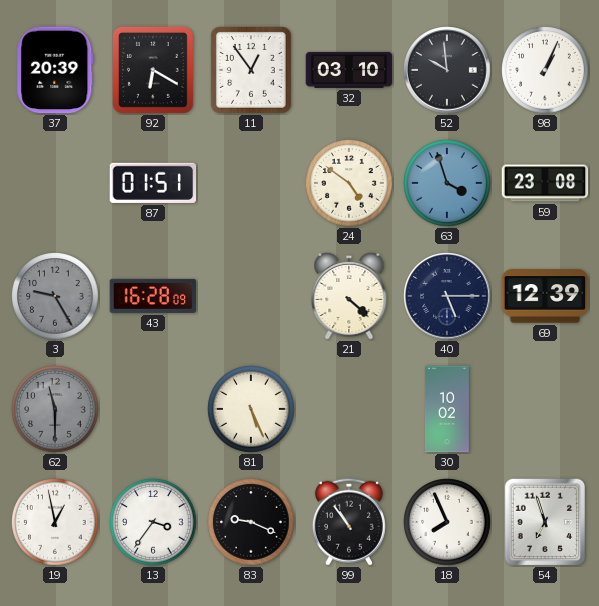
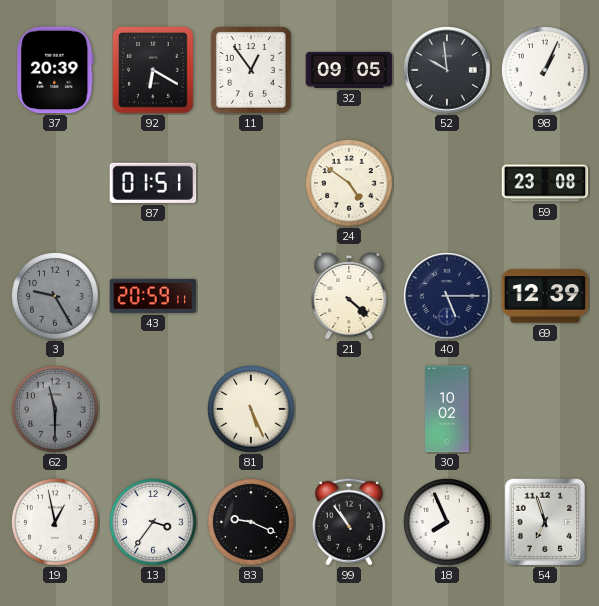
32: 03:10 -> 09:05
63: 3:57 -> none
43: 16:28 -> 20:59
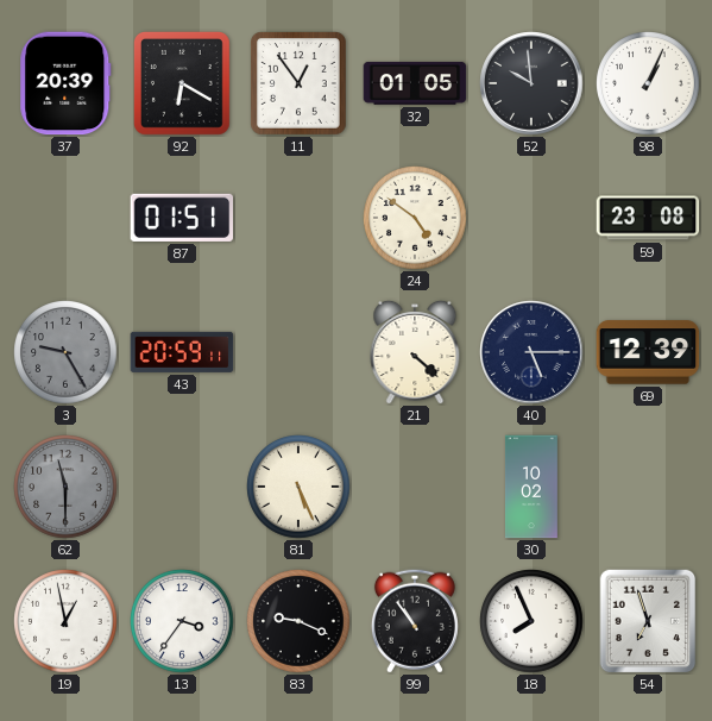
32: 09:05 -> 01:05
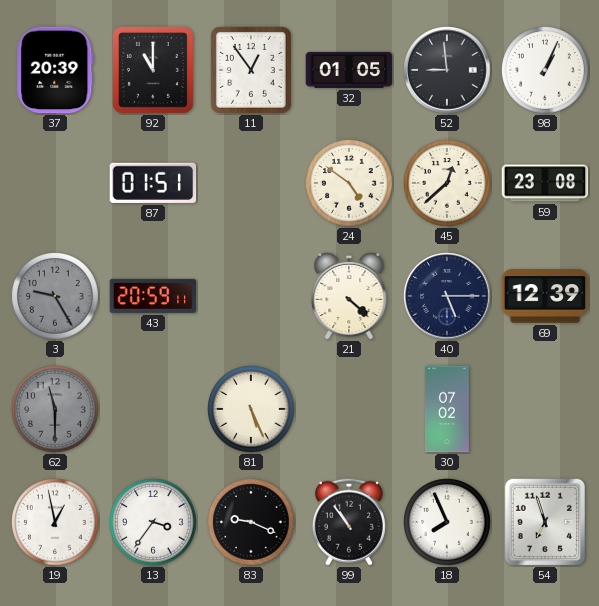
92: 6:20 -> 11:00
52: 9:59 -> 8:59
45: none -> 12:38
30: 10:02 -> 07:02
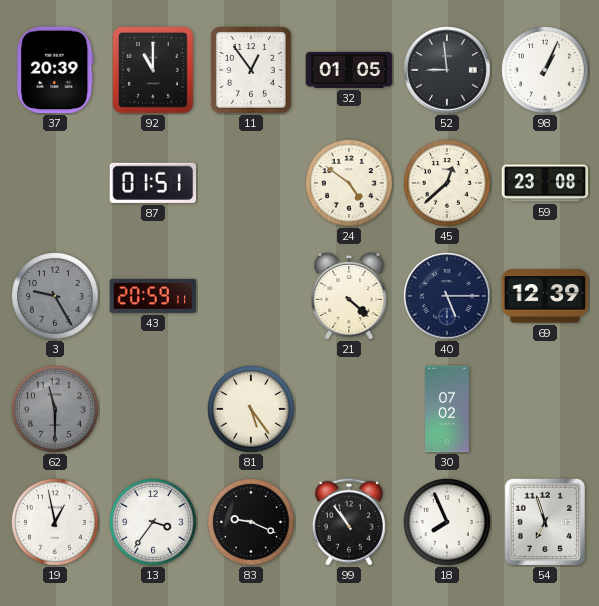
81: 5:26 -> 5:24
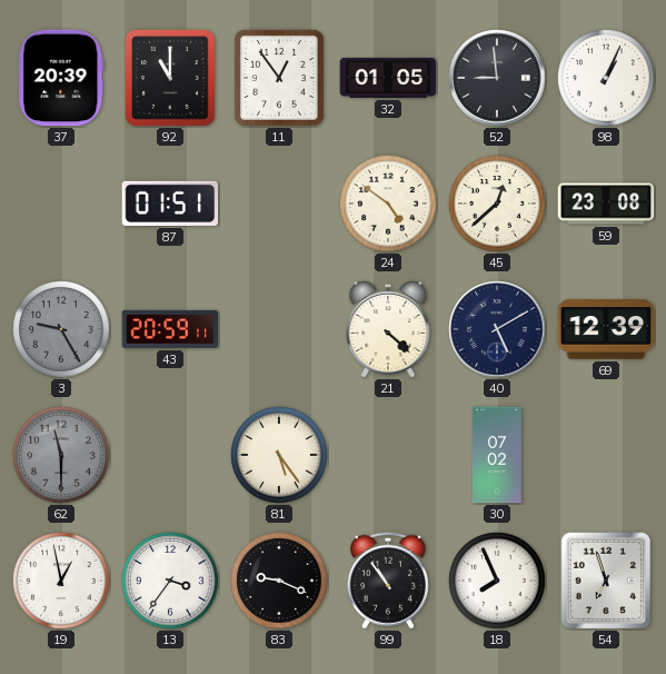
40: 5:15 -> 5:10
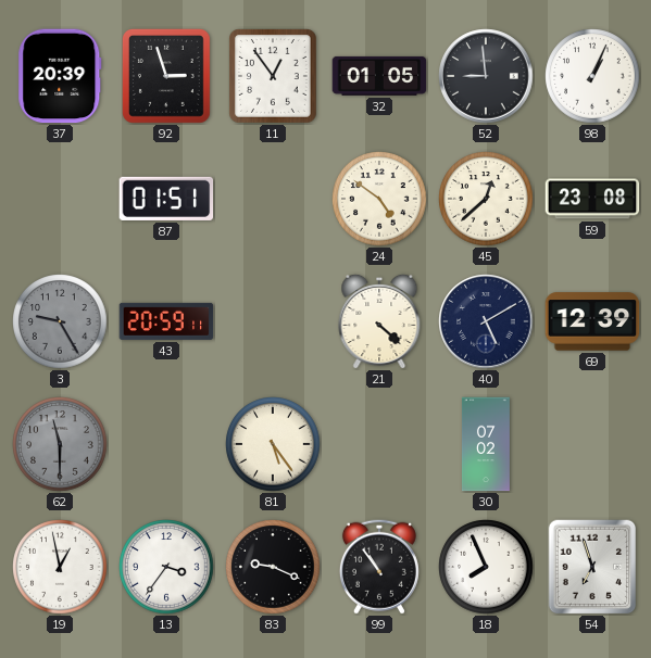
92: 11:00 -> 2:57
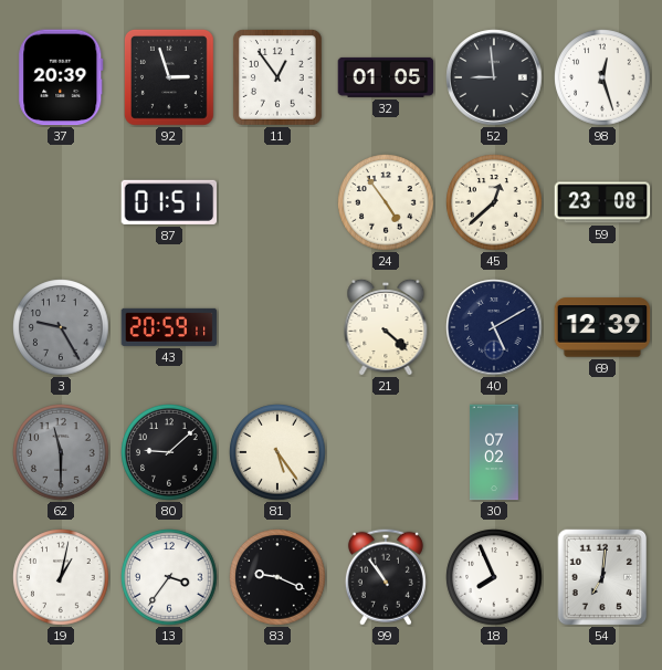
98: 1:04 -> 12:27
24: 4:51 -> 4:54
80: none -> 9:08
19: 12:58 -> 1:02
54: 6:57 -> 7:01
